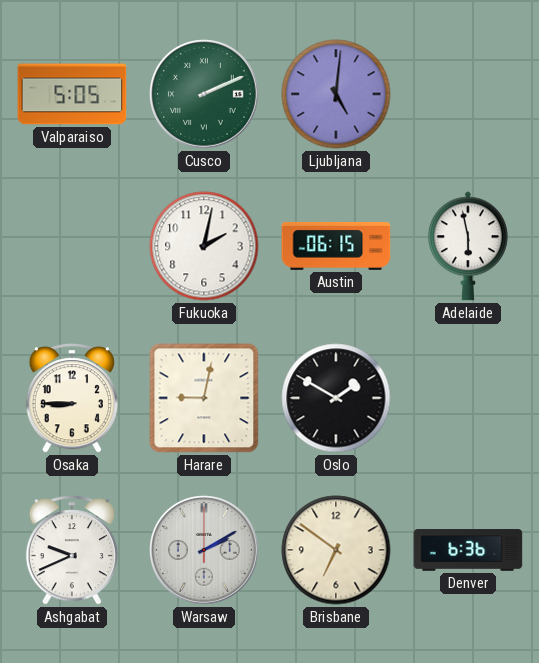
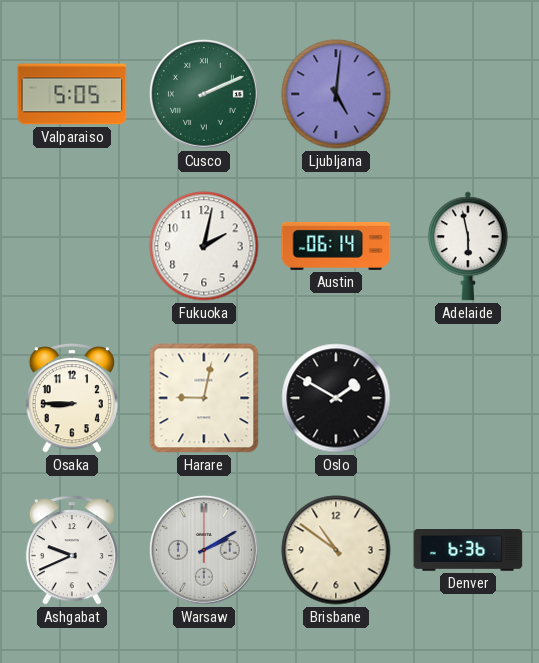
Austin: 06:15 -> 06:14
Brisbane: 6:51 -> 10:51
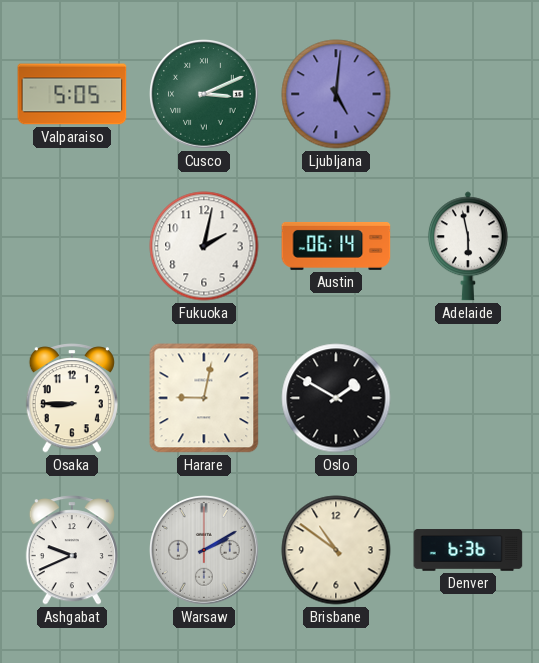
Cusco: 2:11 -> 3:11
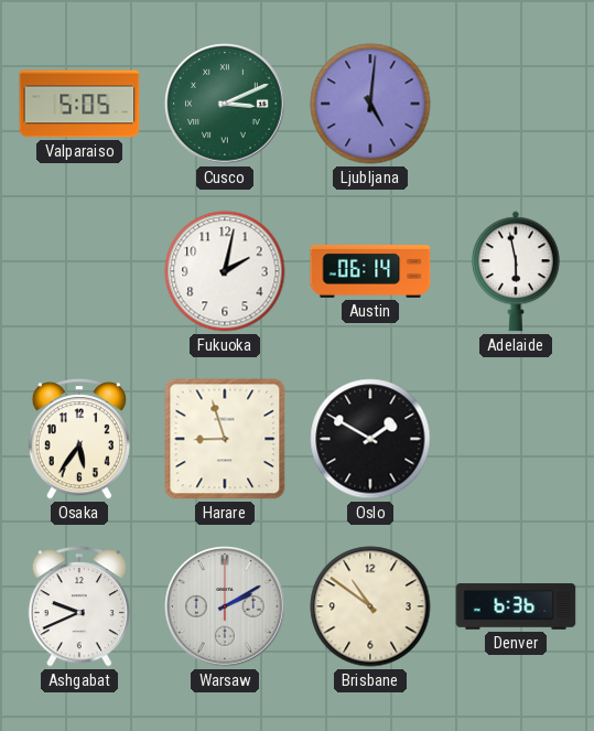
Osaka: 8:45 -> 5:36
Harare: 9:02 -> 8:57
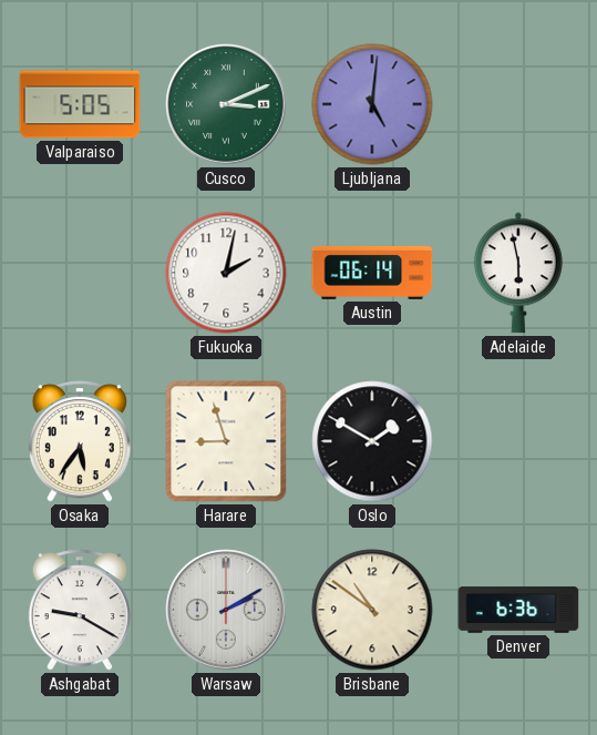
Ashgabat: 9:41 -> 9:20
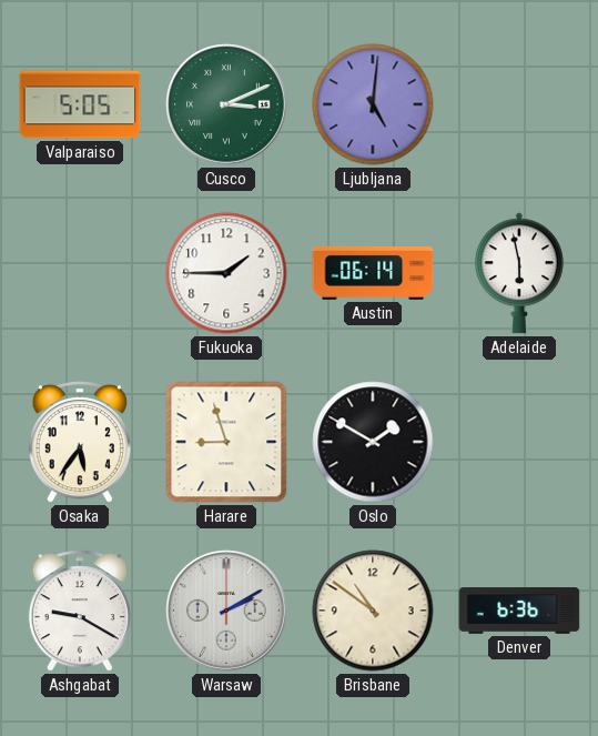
Fukuoka: 2:02 -> 1:45
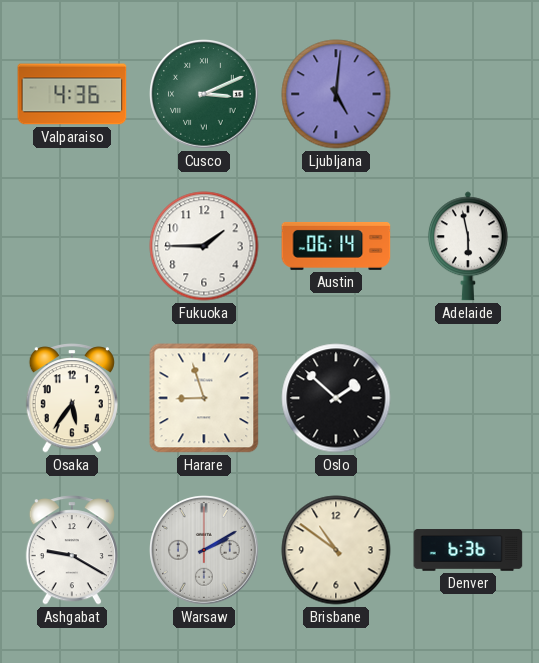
Valparaiso: 5:05 -> 4:36
Oslo: 1:50 -> 1:52
